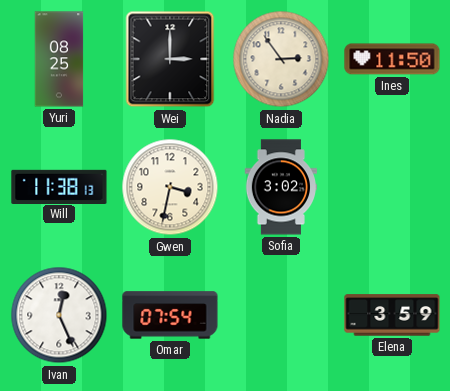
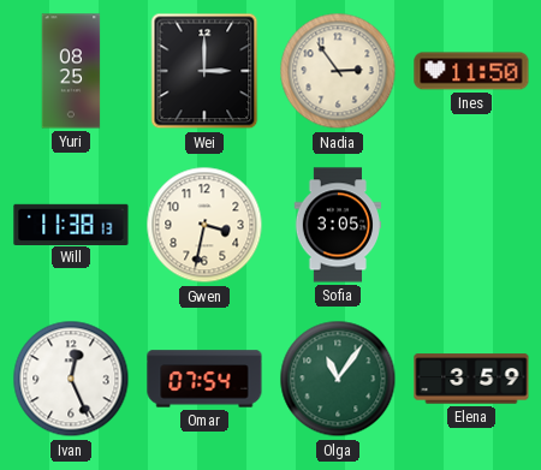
Sofia: 3:02 -> 3:05
Olga: none -> 11:06
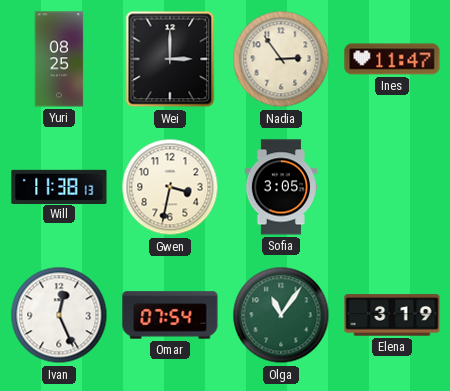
Ines: 11:50 -> 11:47
Elena: 3:59 -> 3:19
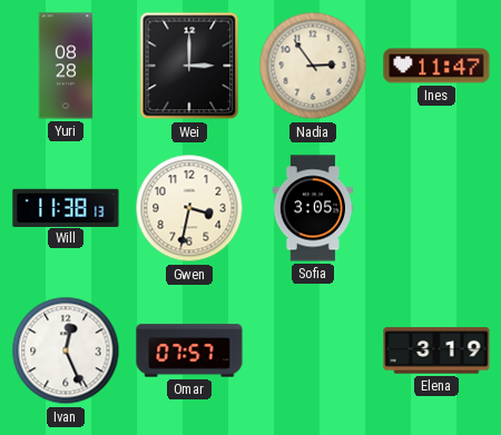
Yuri: 08:25 -> 08:28
Omar: 07:54 -> 07:57
Olga: 11:06 -> none
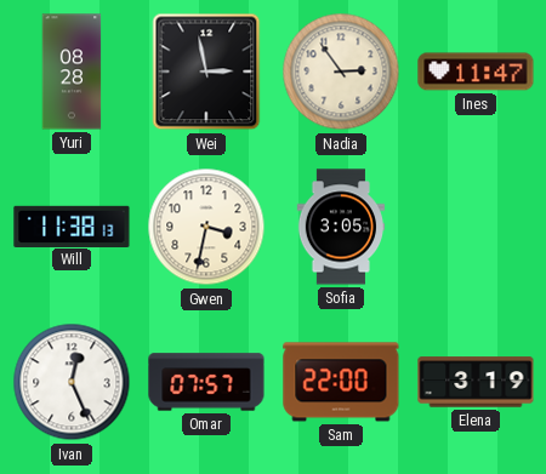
Wei: 3:00 -> 2:58
Sam: none -> 22:00
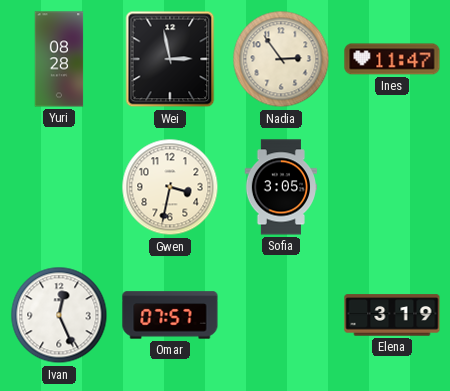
Will: 11:38 -> none
Sam: 22:00 -> none
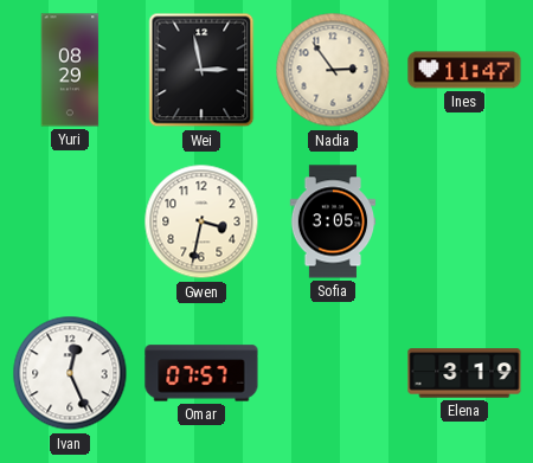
Yuri: 08:28 -> 08:29
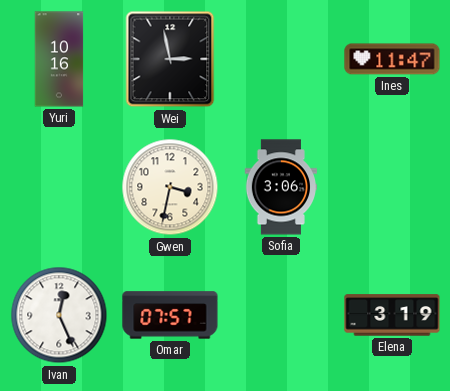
Yuri: 08:29 -> 10:16
Nadia: 2:54 -> none
Sofia: 3:05 -> 3:06
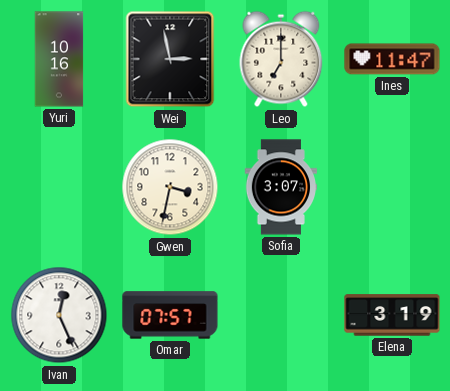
Leo: none -> 7:00
Sofia: 3:06 -> 3:07
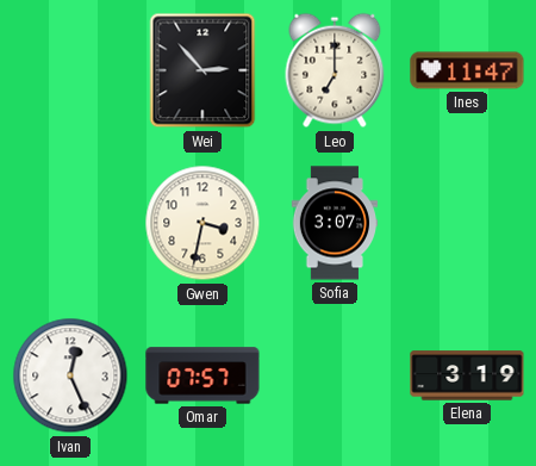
Yuri: 10:16 -> none
Wei: 2:58 -> 2:53
